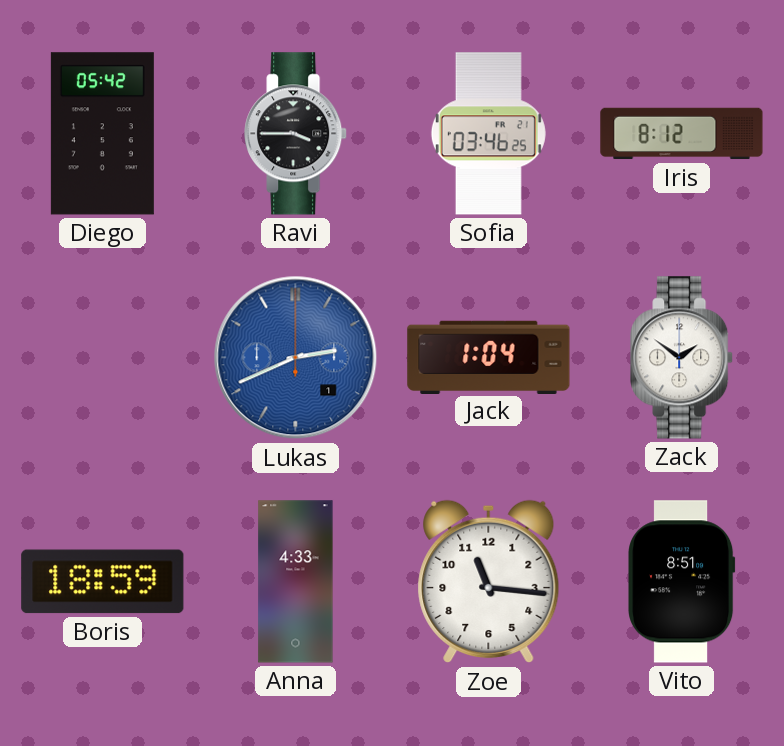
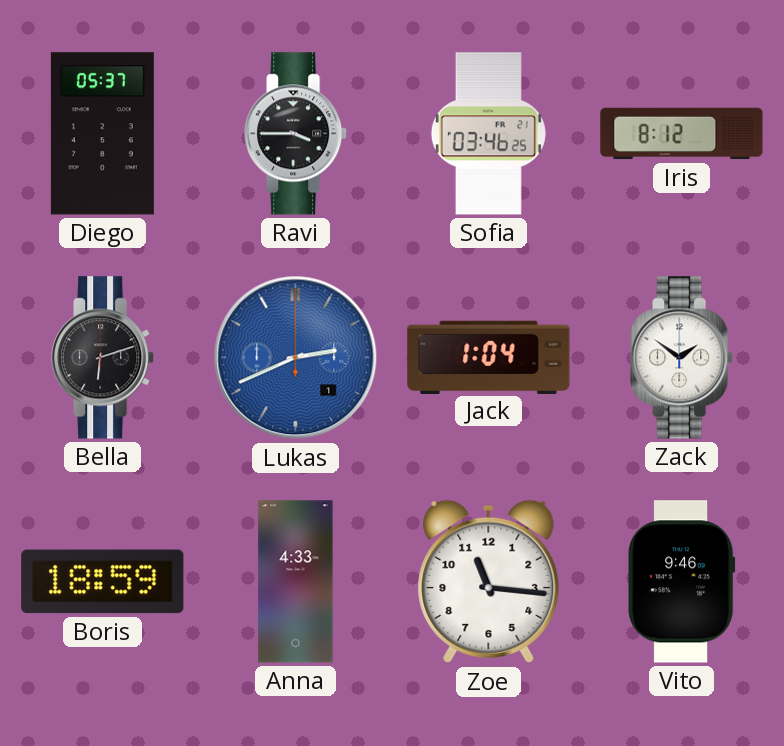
Diego: 05:42 -> 05:37
Bella: none -> 6:12
Vito: 8:51 -> 9:46
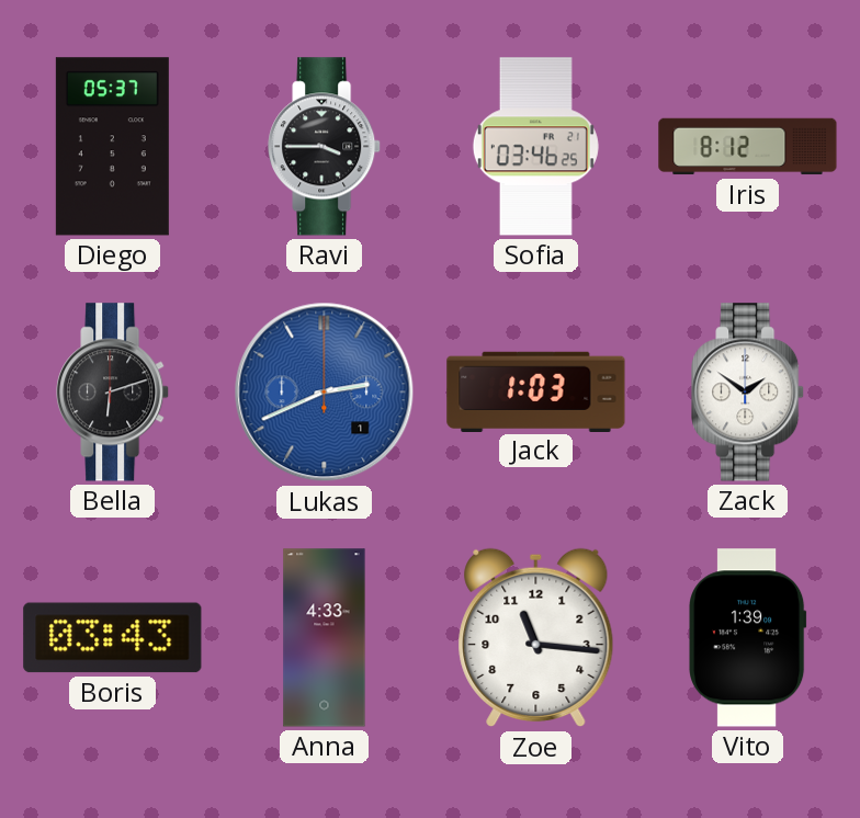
Jack: 1:04 -> 1:03
Boris: 18:59 -> 03:43
Vito: 9:46 -> 1:39
